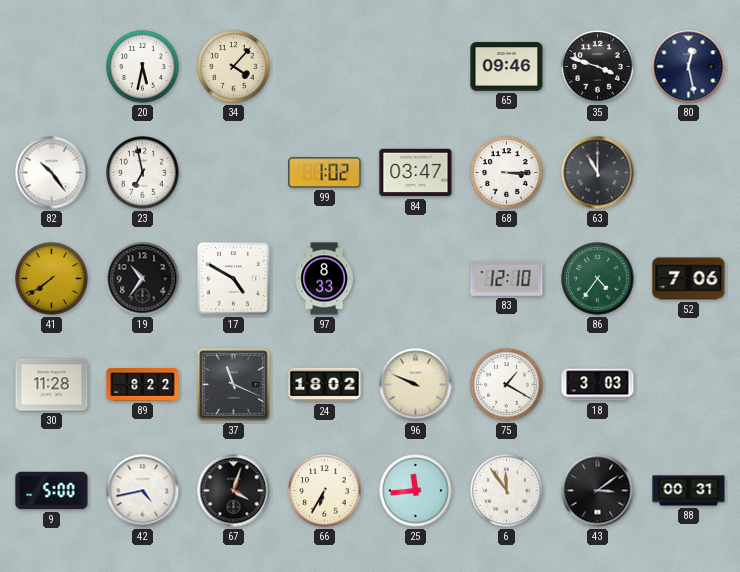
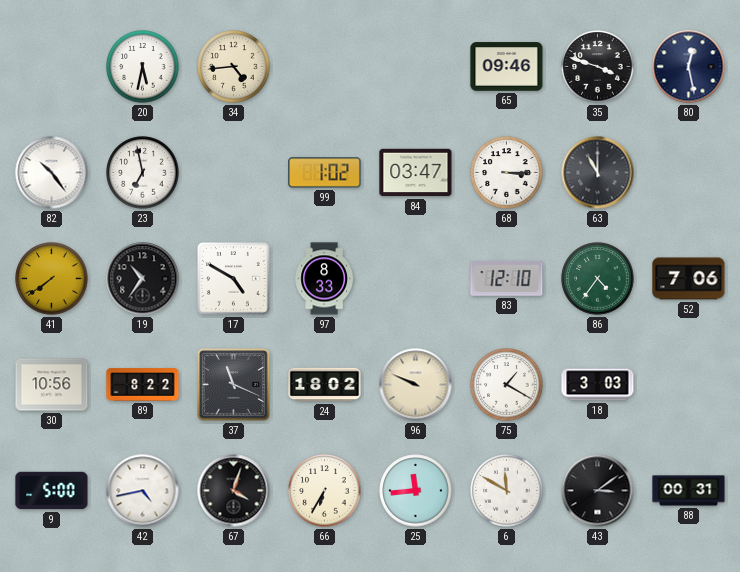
34: 4:07 -> 4:44
30: 11:28 -> 10:56
6: 11:54 -> 11:50
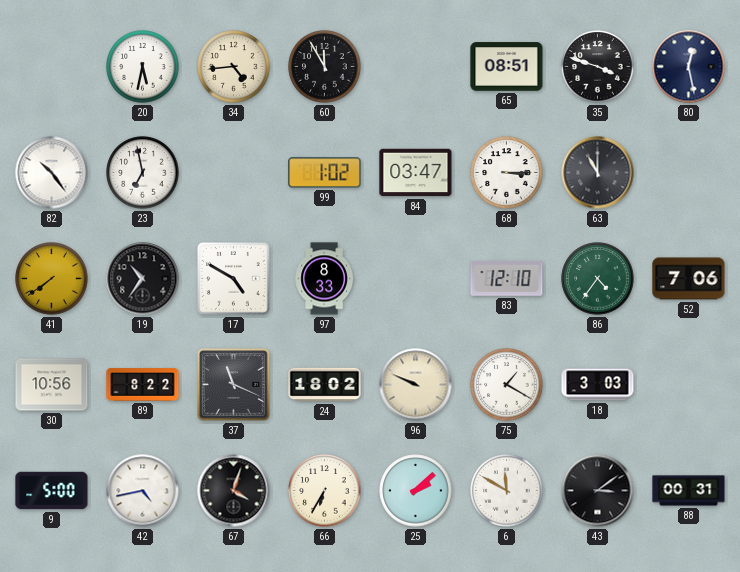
60: none -> 11:55
65: 09:46 -> 08:51
25: 11:44 -> 2:08
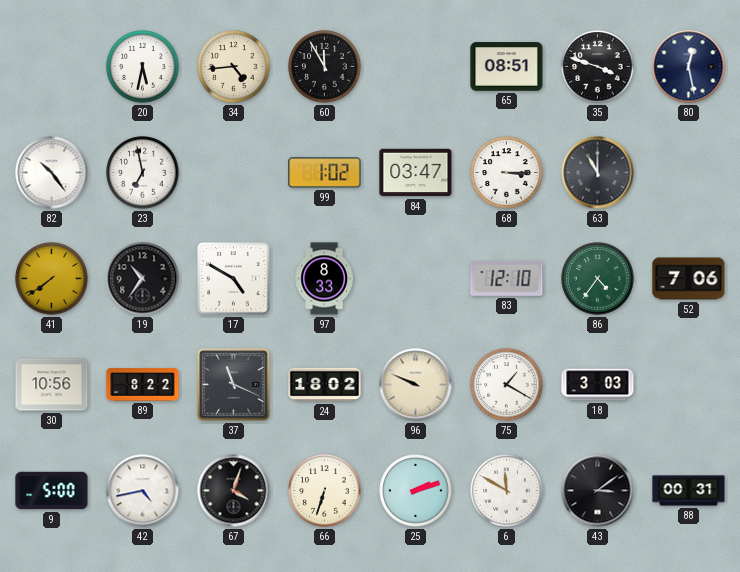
66: 6:35 -> 6:33
25: 2:08 -> 2:12
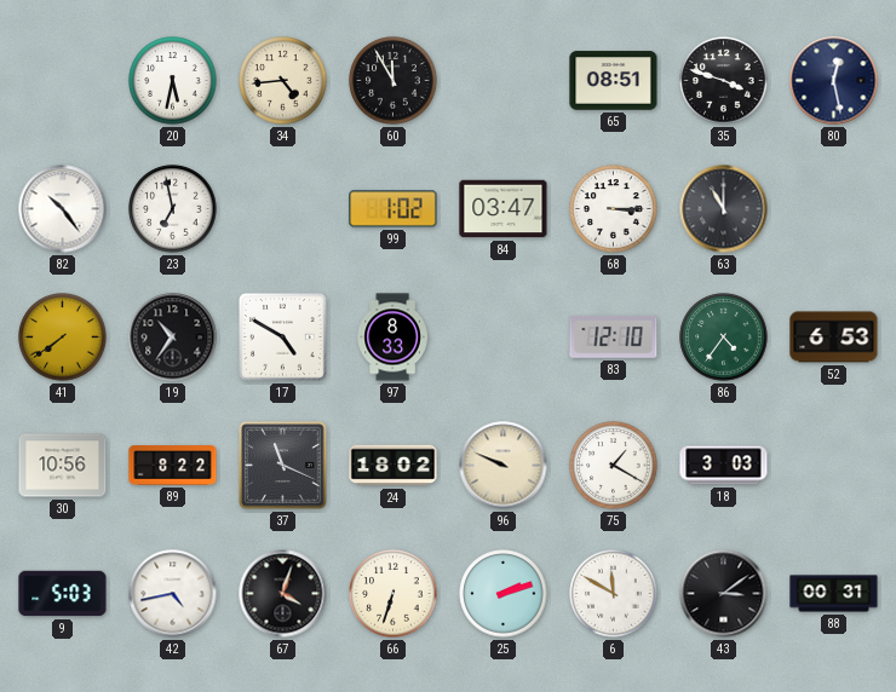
52: 7:06 -> 6:53
9: 5:00 -> 5:03
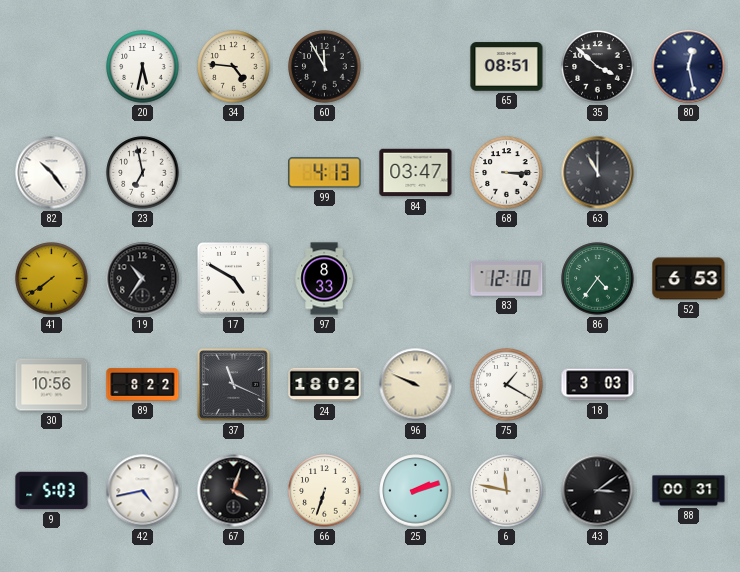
34: 4:44 -> 4:46
35: 3:48 -> 3:52
99: 1:02 -> 4:13
6: 11:50 -> 11:47
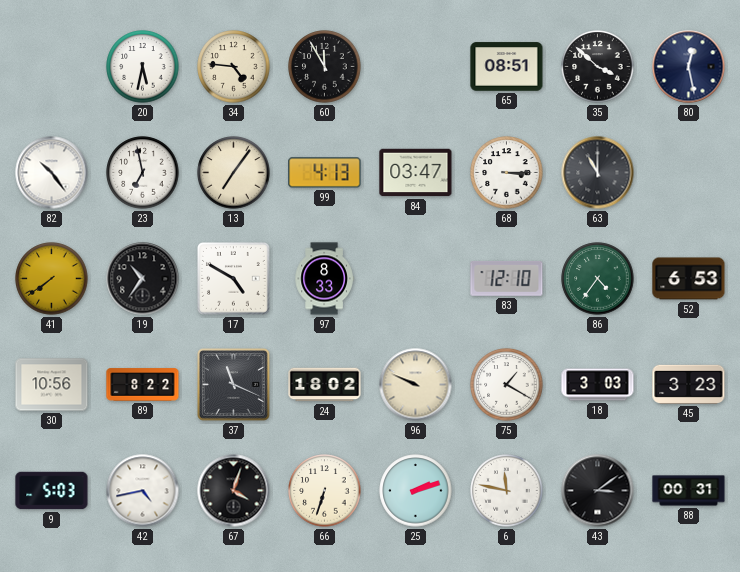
13: none -> 7:06
45: none -> 3:23
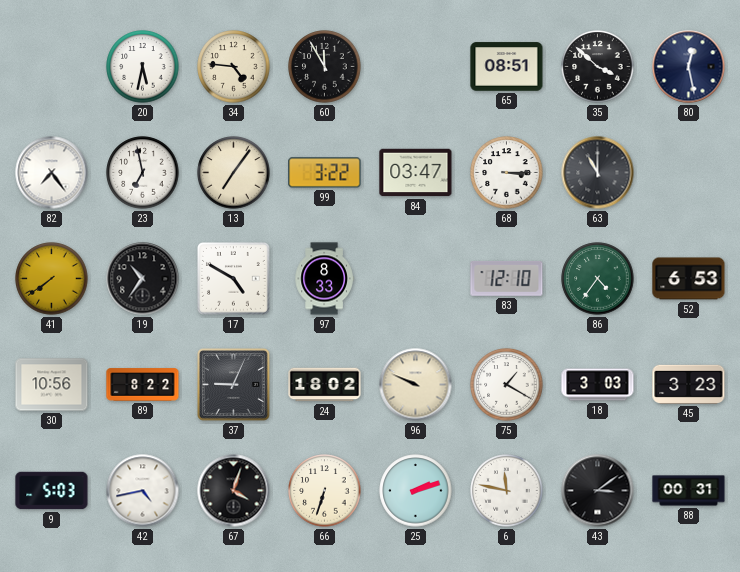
82: 10:24 -> 7:24
99: 4:13 -> 3:22
37: 11:19 -> 9:04
